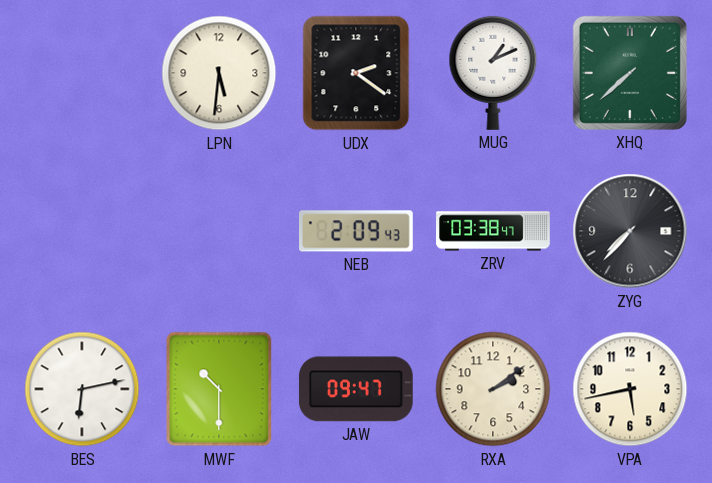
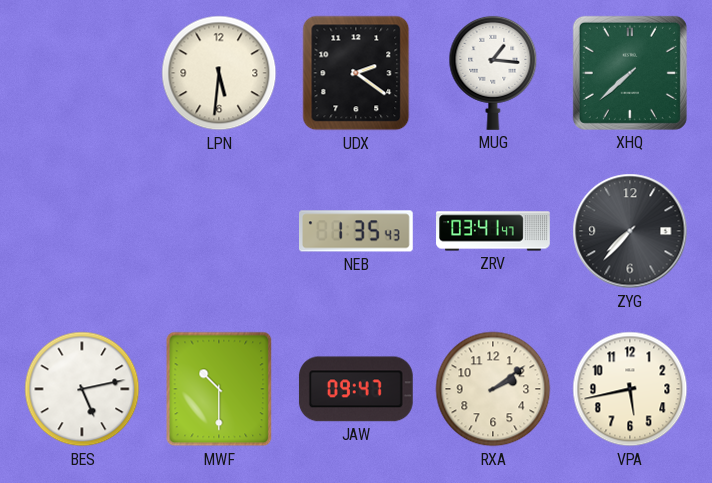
MUG: 1:11 -> 1:16
NEB: 2:09 -> 1:35
ZRV: 03:38 -> 03:41
BES: 6:13 -> 5:13
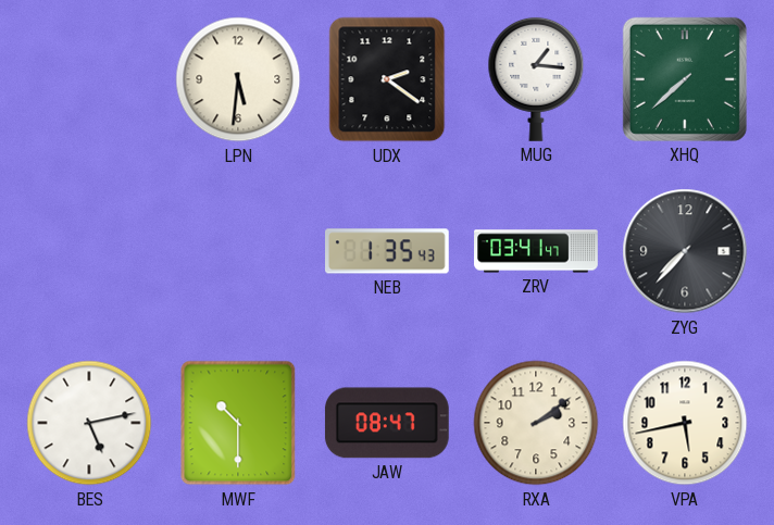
JAW: 09:47 -> 08:47
